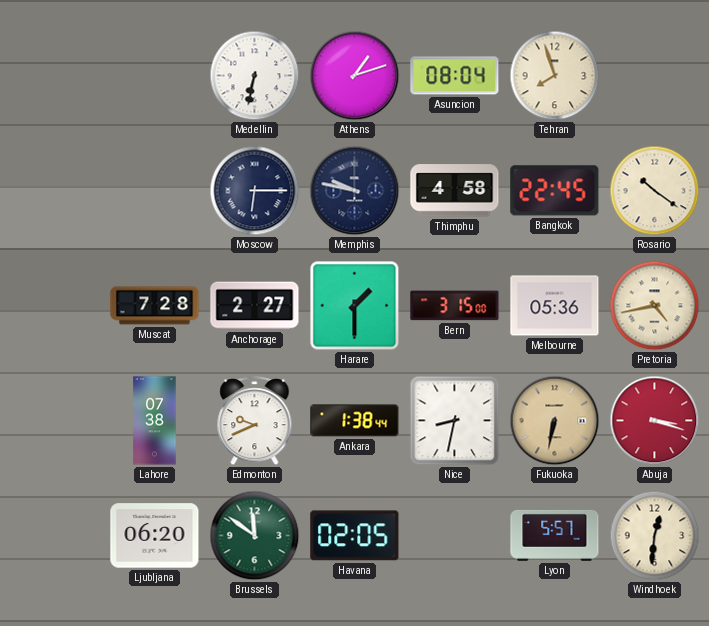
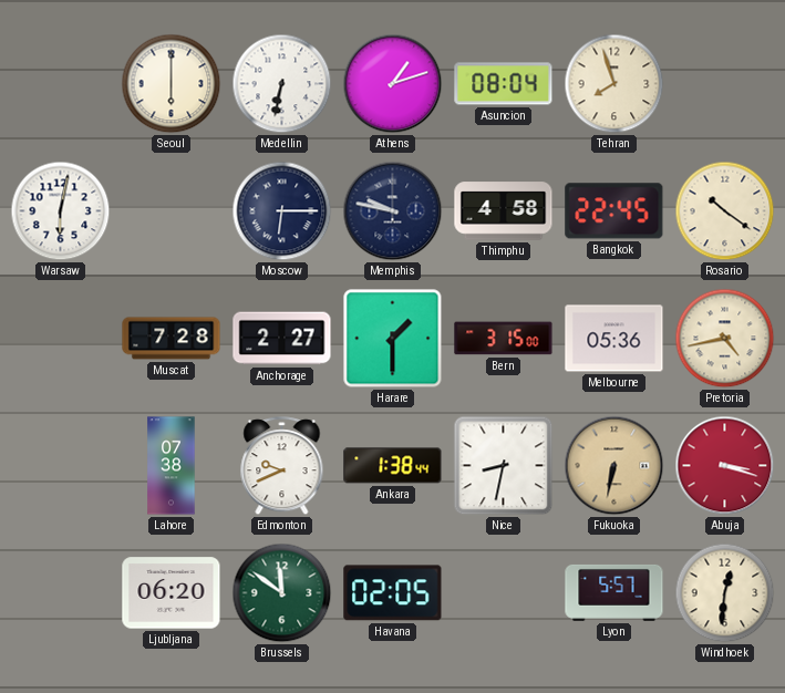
Seoul: none -> 6:00
Warsaw: none -> 6:02
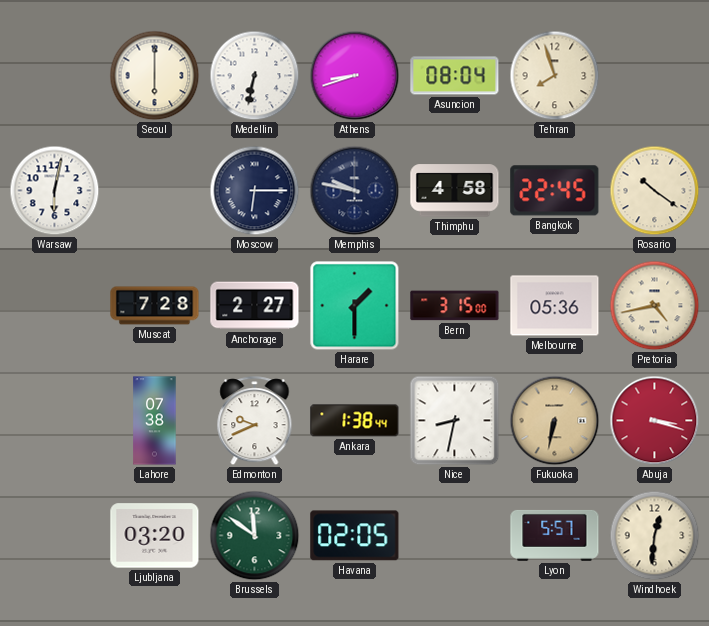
Athens: 1:12 -> 8:42
Ljubljana: 06:20 -> 03:20
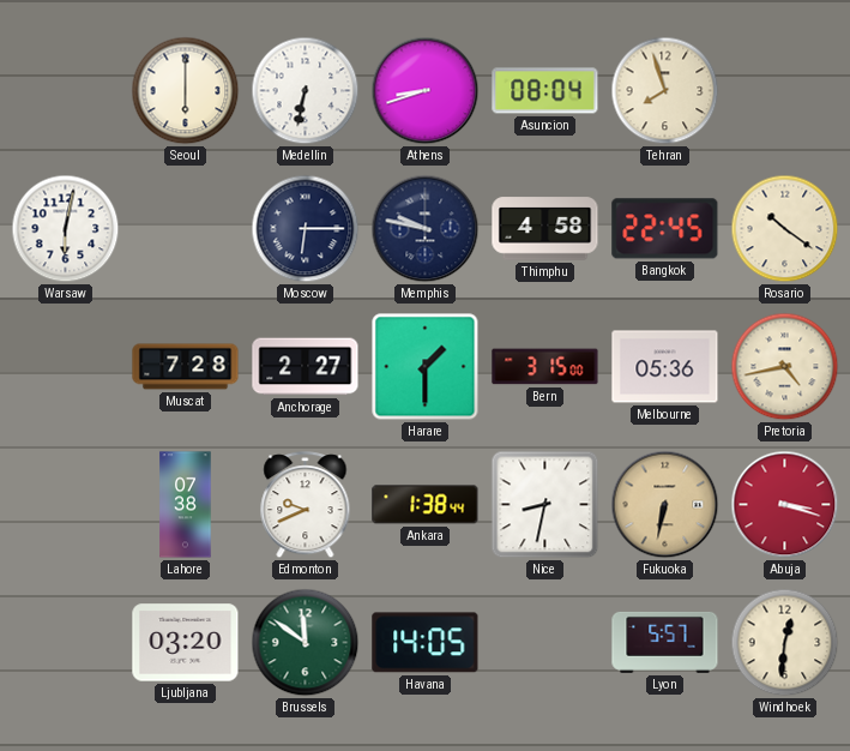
Havana: 02:05 -> 14:05
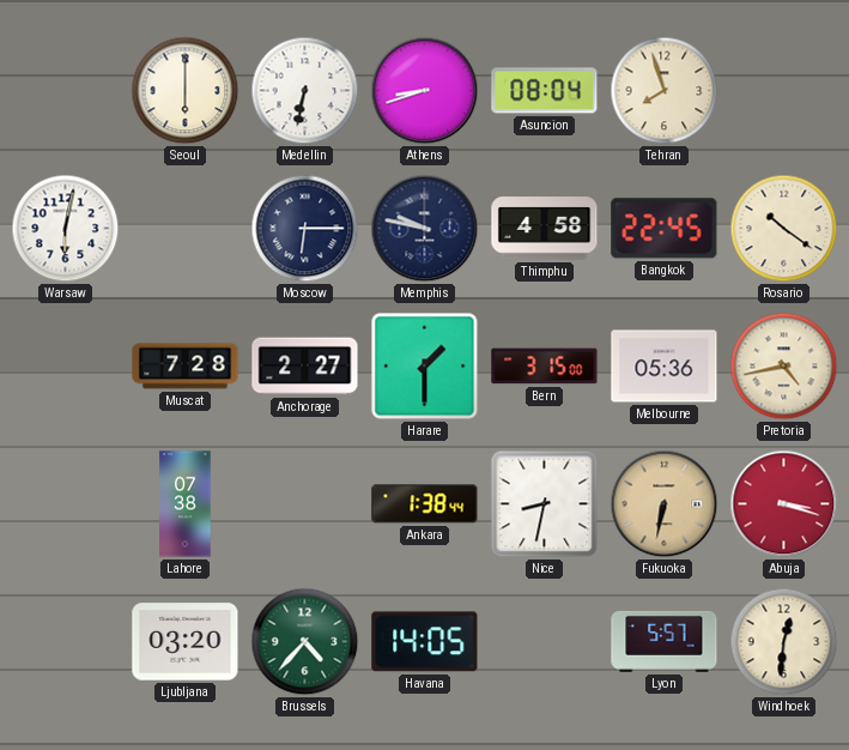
Edmonton: 9:41 -> none
Brussels: 11:51 -> 4:37
